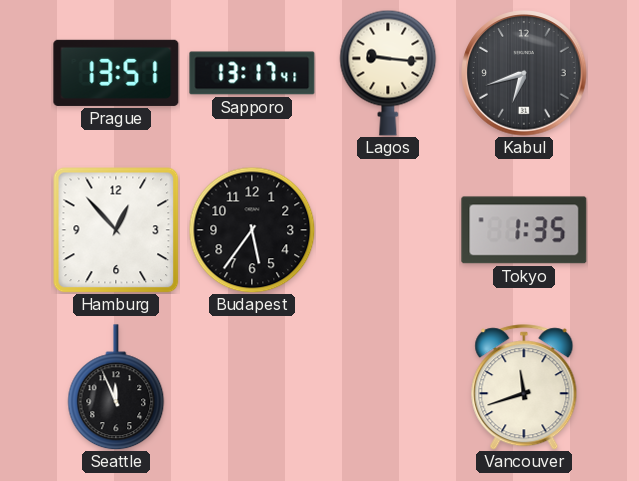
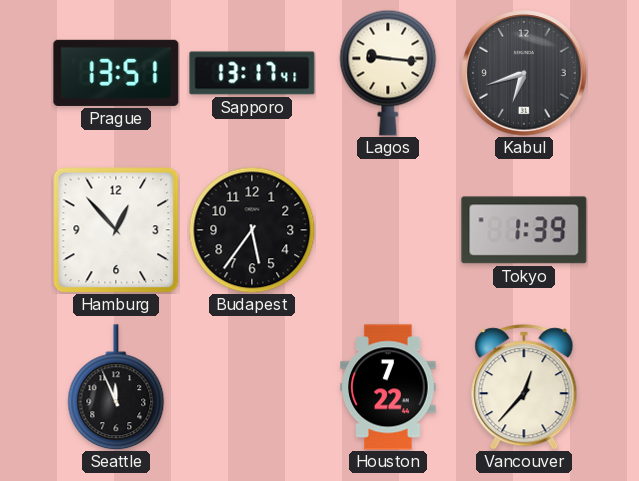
Tokyo: 1:35 -> 1:39
Houston: none -> 7:22
Vancouver: 11:42 -> 12:37
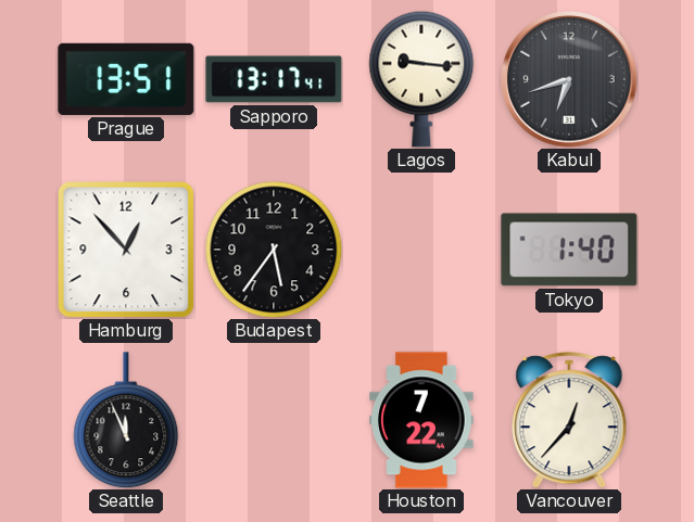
Tokyo: 1:39 -> 1:40
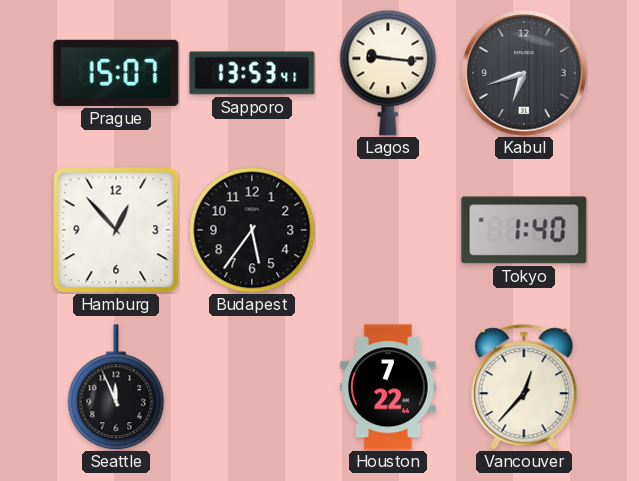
Prague: 13:51 -> 15:07
Sapporo: 13:17 -> 13:53
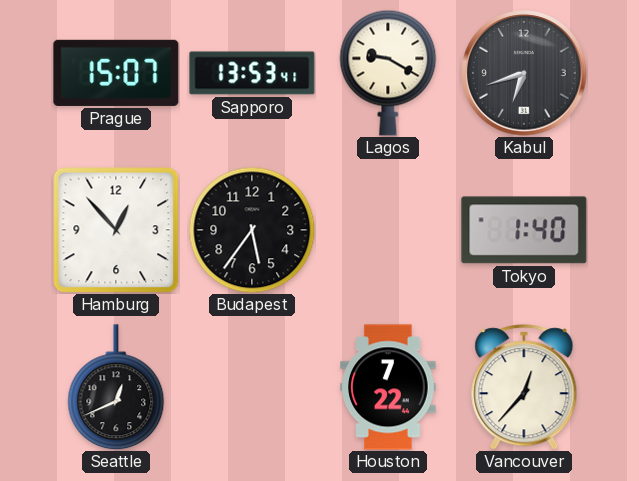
Lagos: 9:16 -> 9:20
Seattle: 11:56 -> 12:41
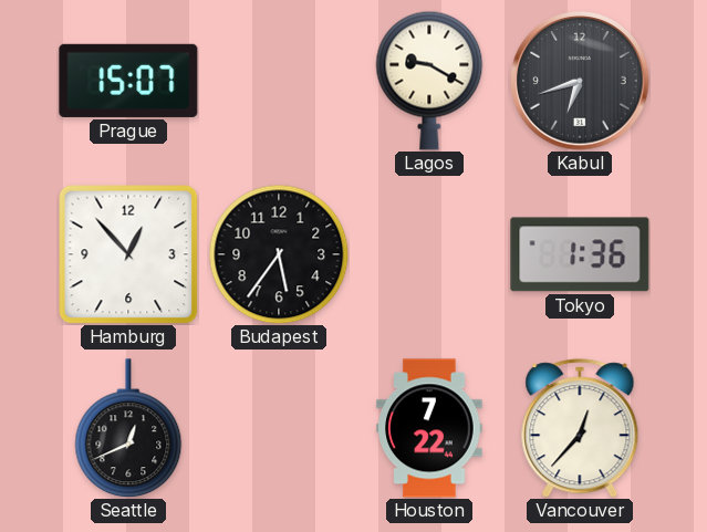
Sapporo: 13:53 -> none
Tokyo: 1:40 -> 1:36
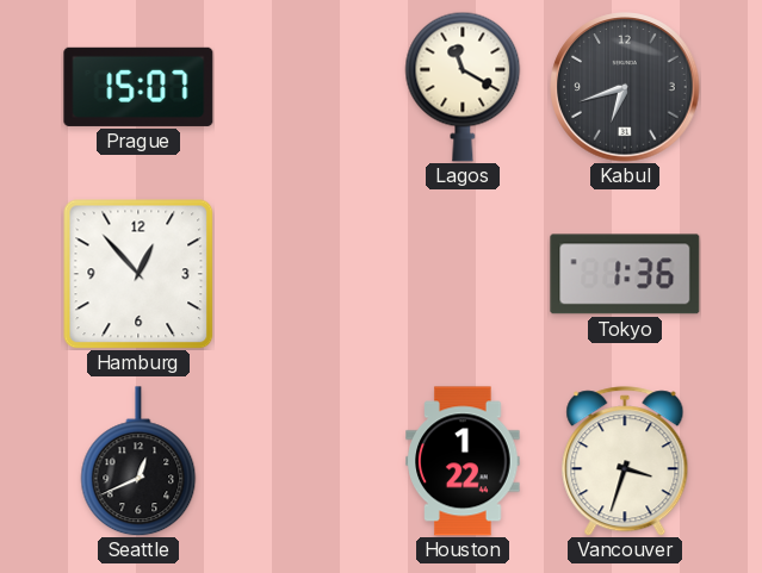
Lagos: 9:20 -> 11:20
Budapest: 5:36 -> none
Houston: 7:22 -> 1:22
Vancouver: 12:37 -> 3:33
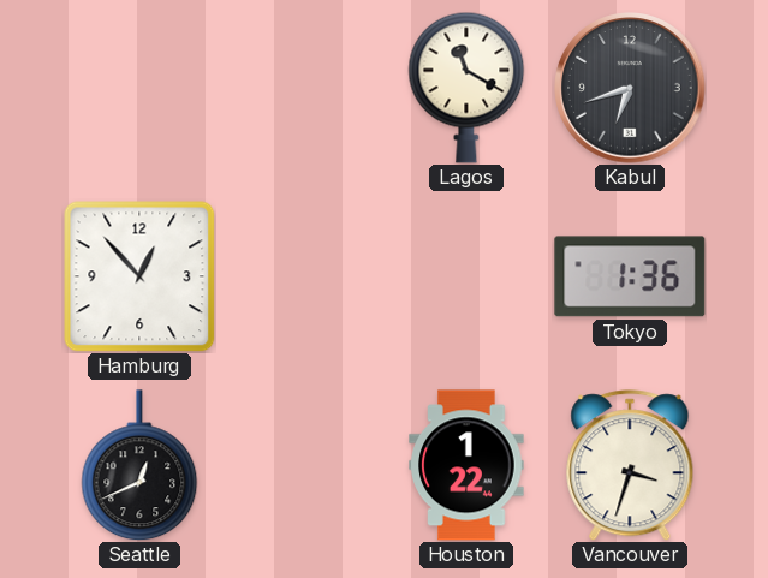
Prague: 15:07 -> none
